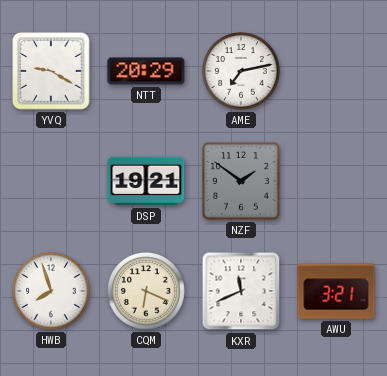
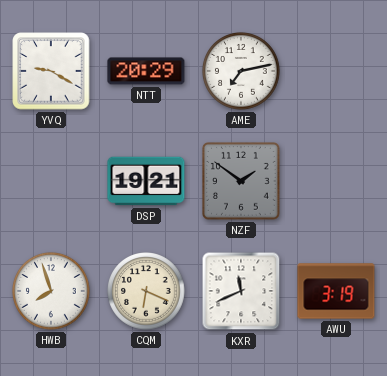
AWU: 3:21 -> 3:19
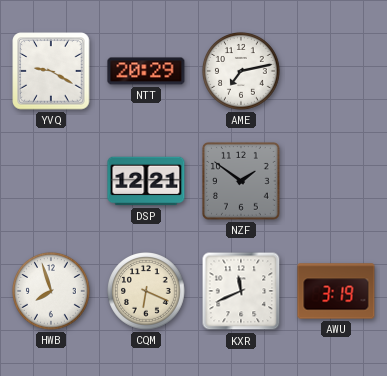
DSP: 19:21 -> 12:21
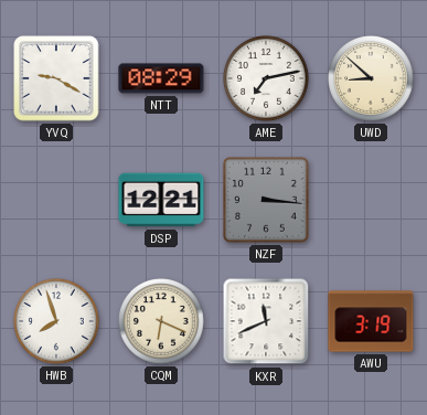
NTT: 20:29 -> 08:29
UWD: none -> 8:52
NZF: 1:51 -> 3:16
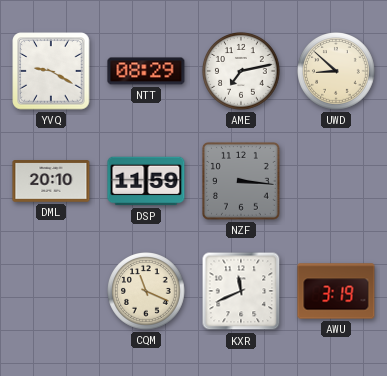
DML: none -> 20:10
DSP: 12:21 -> 11:59
HWB: 7:57 -> none
CQM: 6:19 -> 11:19
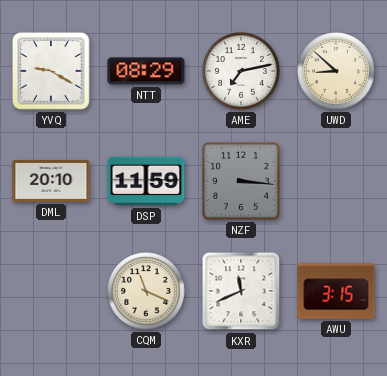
AWU: 3:19 -> 3:15
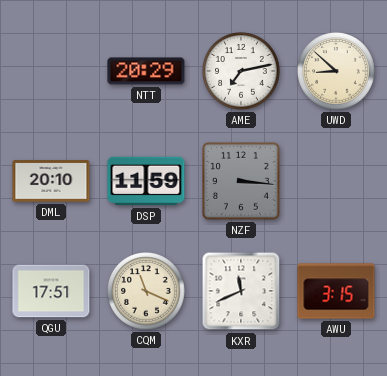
YVQ: 9:20 -> none
NTT: 08:29 -> 20:29
QGU: none -> 17:51
